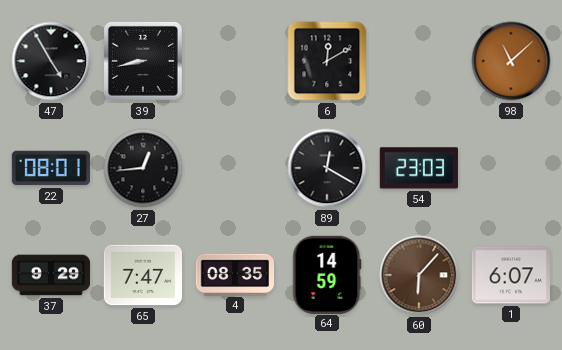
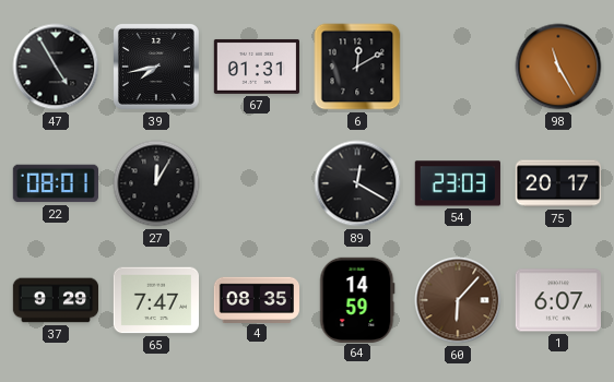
39: 8:43 -> 7:43
67: none -> 01:31
98: 11:08 -> 11:25
27: 12:44 -> 12:05
75: none -> 20:17
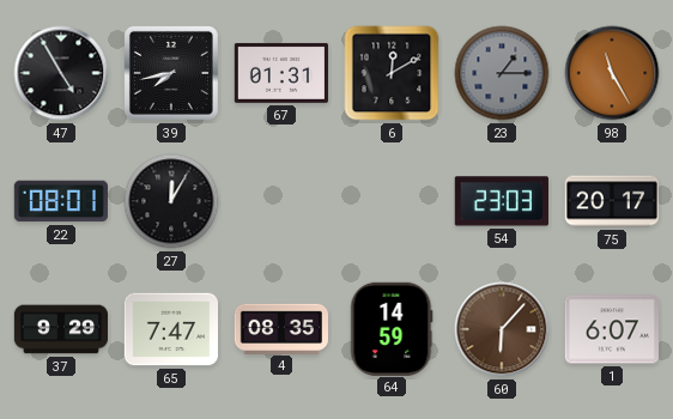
23: none -> 1:15
89: 12:20 -> none
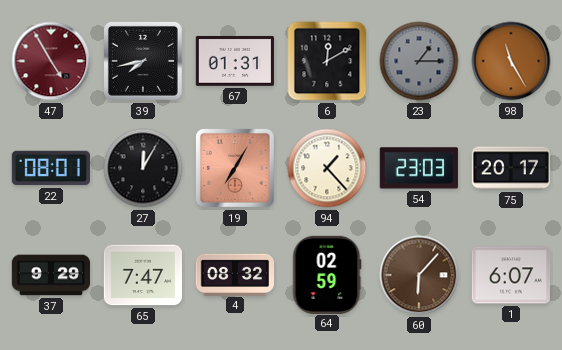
47 dial: black -> burgundy
19: none -> 7:05
94: none -> 1:23
4: 08:35 -> 08:32
64: 14:59 -> 02:59
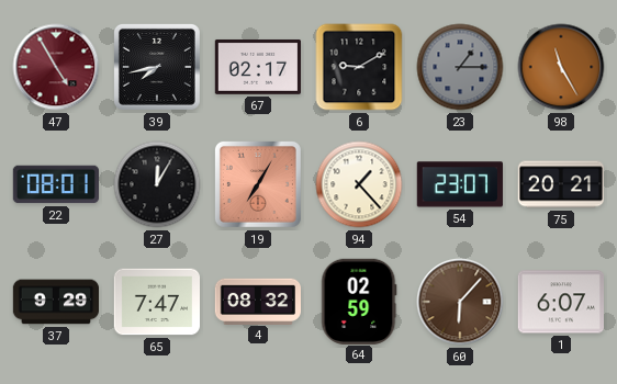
67: 01:31 -> 02:17
6: 12:10 -> 9:10
54: 23:03 -> 23:07
75: 20:17 -> 20:21
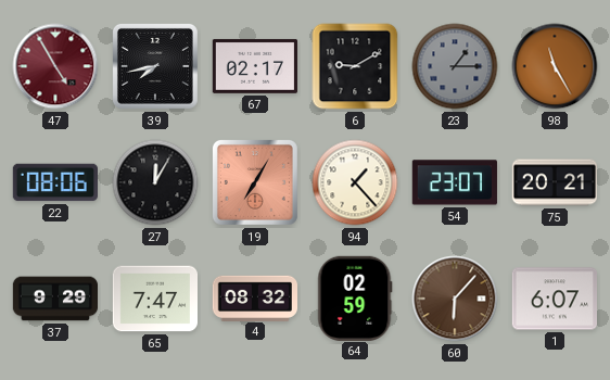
22: 08:01 -> 08:06
